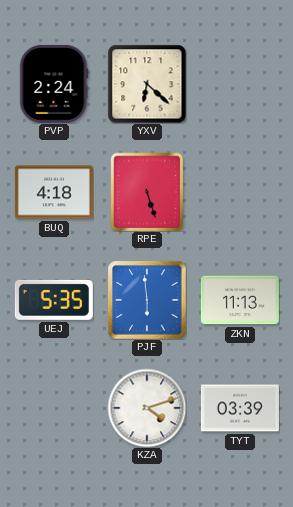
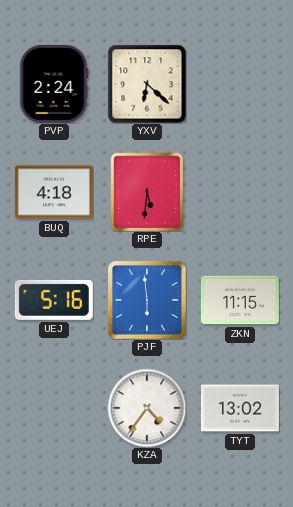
RPE: 5:27 -> 5:31
UEJ: 5:35 -> 5:16
ZKN: 11:13 -> 11:15
KZA: 4:12 -> 4:36
TYT: 03:39 -> 13:02
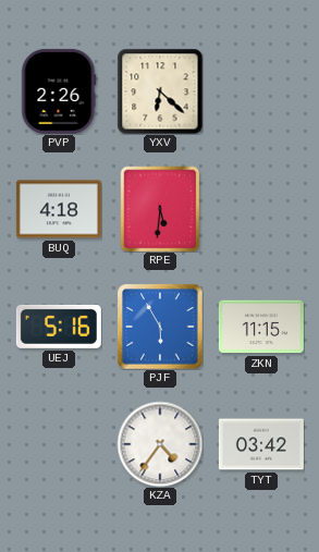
PVP: 2:24 -> 2:26
PJF: 5:59 -> 5:55
TYT: 13:02 -> 03:42
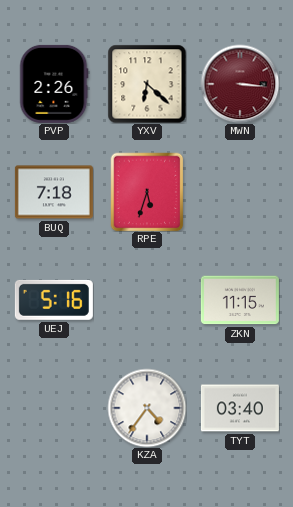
MWN: none -> 3:16
BUQ: 4:18 -> 7:18
RPE: 5:31 -> 5:33
PJF: 5:55 -> none
TYT: 03:42 -> 03:40
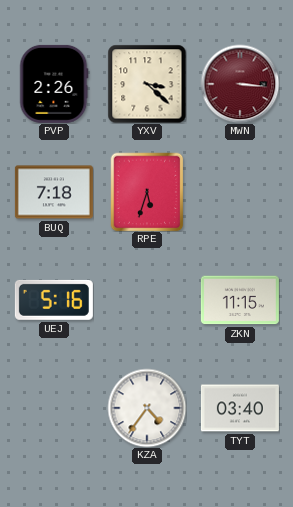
YXV: 6:22 -> 3:22
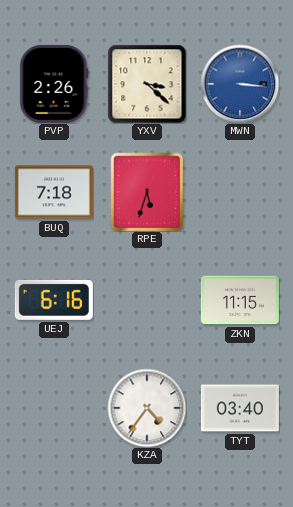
MWN dial: burgundy -> blue
UEJ: 5:16 -> 6:16
